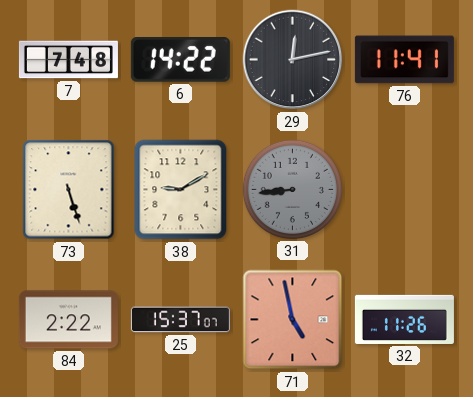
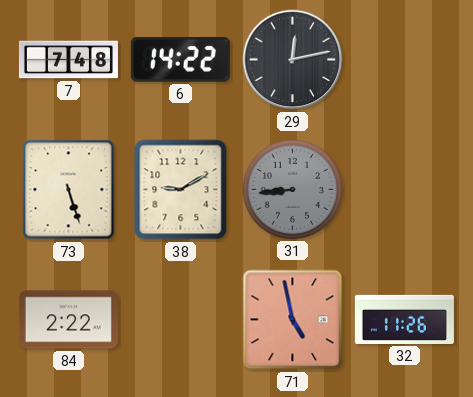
76: 11:41 -> none
25: 15:37 -> none
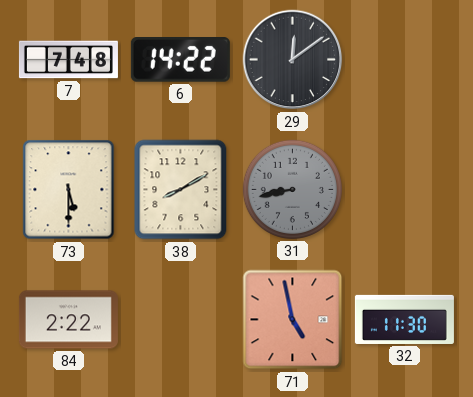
29: 12:13 -> 12:09
73: 5:27 -> 5:30
38: 9:10 -> 8:10
31: 8:44 -> 8:43
32: 11:26 -> 11:30
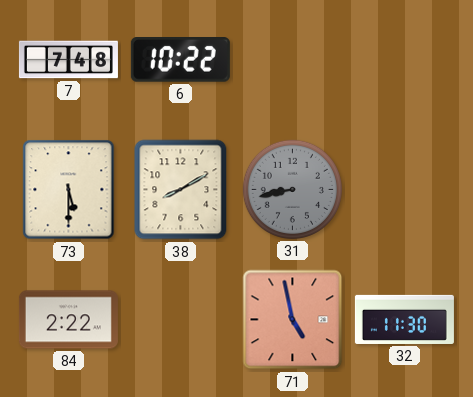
6: 14:22 -> 10:22
29: 12:09 -> none
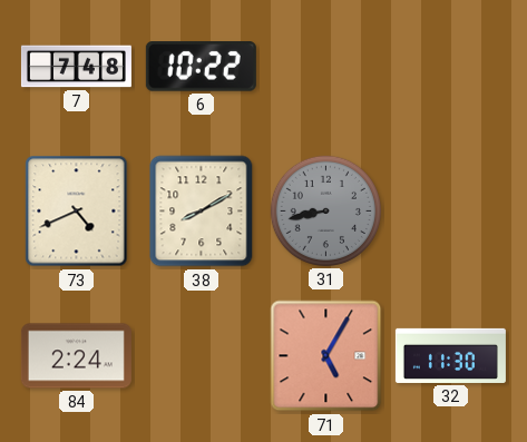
73: 5:30 -> 4:41
84: 2:22 -> 2:24
71: 4:58 -> 5:05
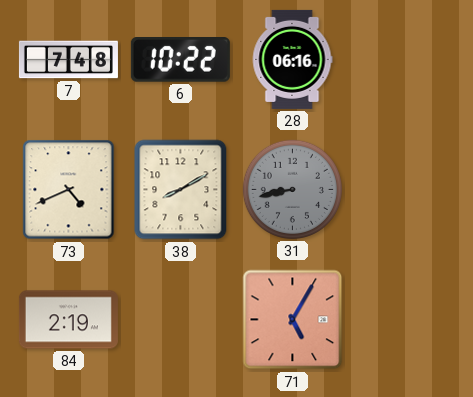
28: none -> 06:16
84: 2:24 -> 2:19
32: 11:30 -> none
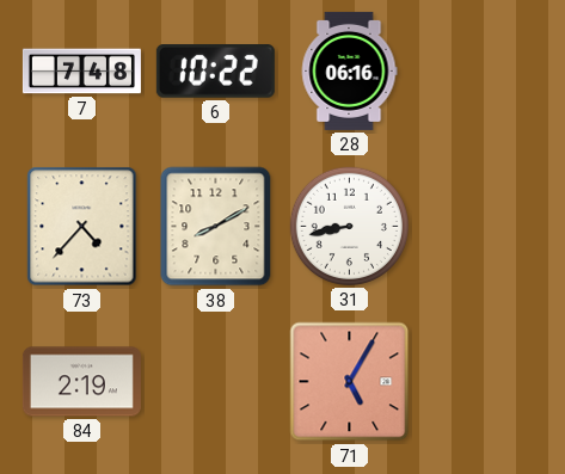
73: 4:41 -> 4:37
31 dial: grey -> white
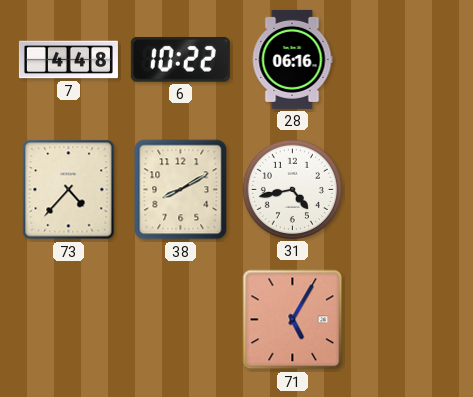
7: 7:48 -> 4:48
31: 8:43 -> 4:43
84: 2:19 -> none
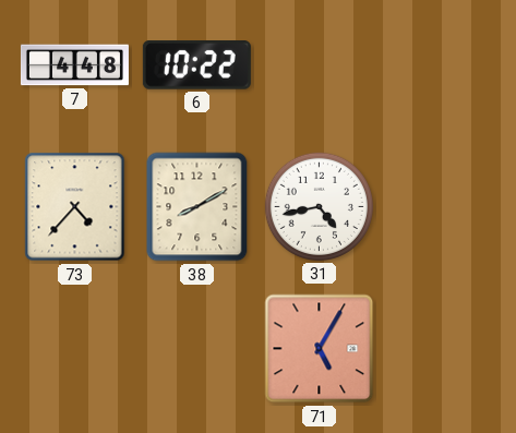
28: 06:16 -> none
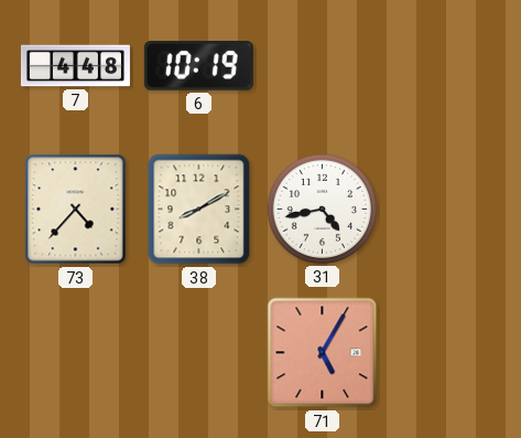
6: 10:22 -> 10:19
